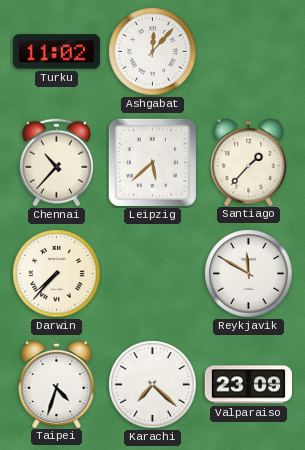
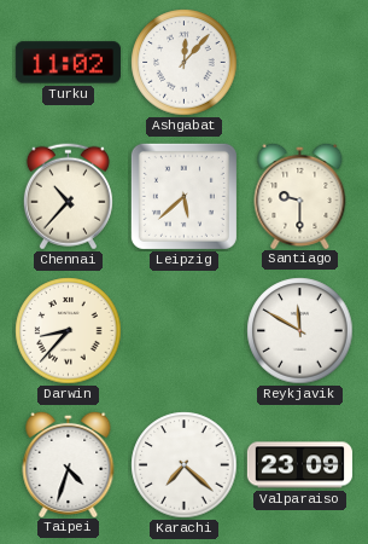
Santiago: 1:37 -> 9:30
Darwin: 7:37 -> 8:37
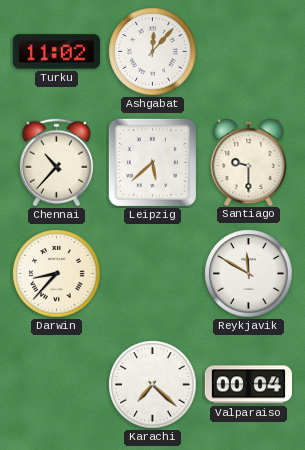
Taipei: 4:33 -> none
Valparaiso: 23:09 -> 00:04
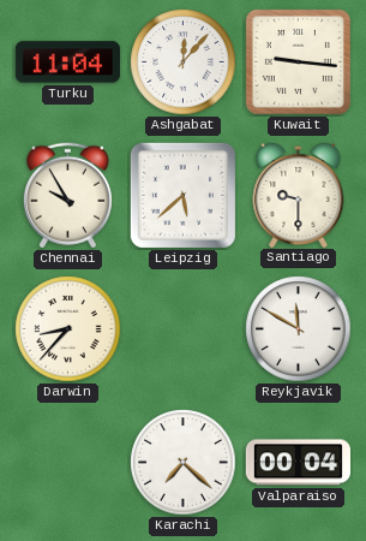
Turku: 11:02 -> 11:04
Kuwait: none -> 9:16
Chennai: 10:37 -> 9:55
